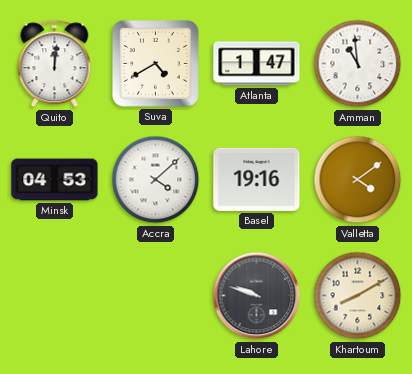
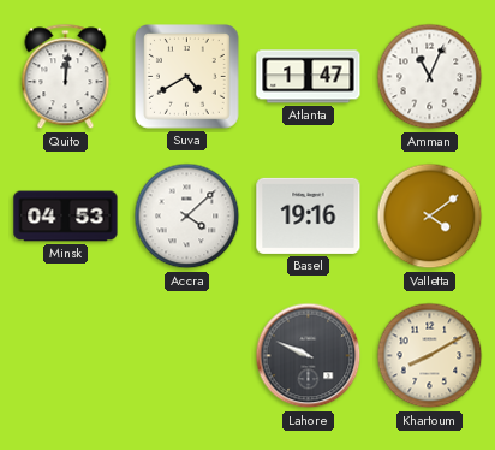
Amman: 10:59 -> 11:04
Lahore: 9:48 -> 9:49
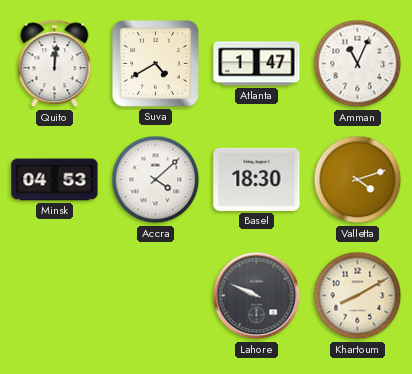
Basel: 19:16 -> 18:30
Valletta: 4:09 -> 4:12
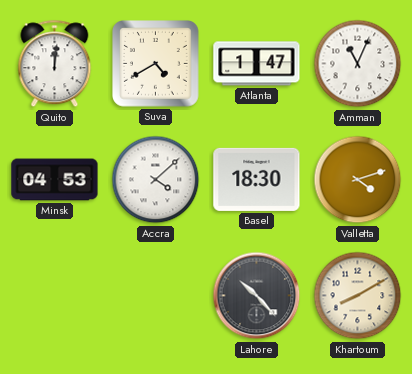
Lahore: 9:49 -> 10:23
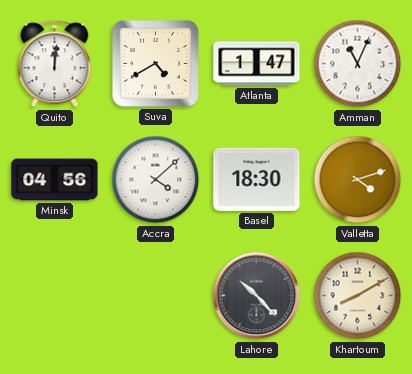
Minsk: 04:53 -> 04:56
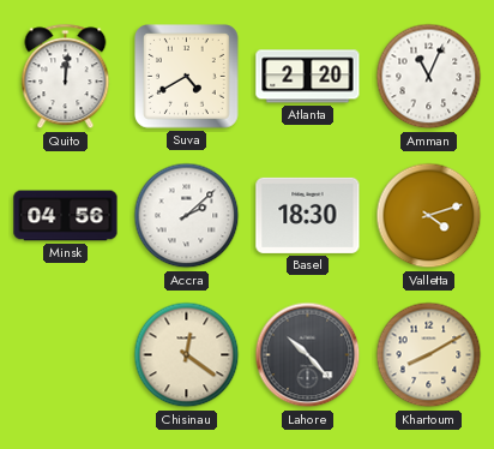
Atlanta: 1:47 -> 2:20
Accra: 4:08 -> 2:08
Chisinau: none -> 12:21
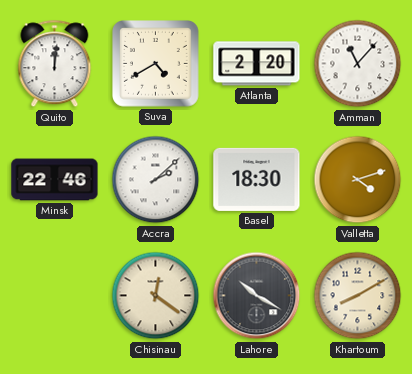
Amman: 11:04 -> 11:07
Minsk: 04:56 -> 22:46
Lahore: 10:23 -> 10:20
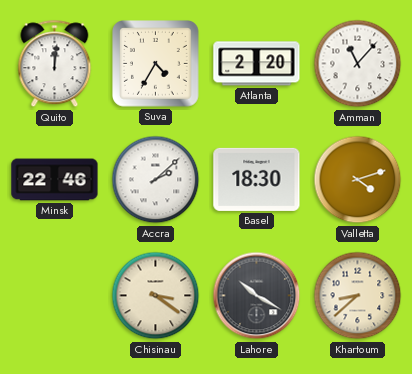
Suva: 4:40 -> 4:35
Chisinau: 12:21 -> 3:21
Khartoum: 8:10 -> 8:38
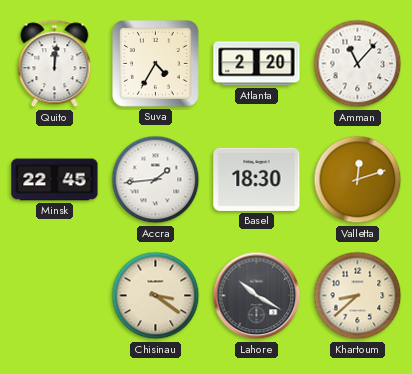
Minsk: 22:46 -> 22:45
Accra: 2:08 -> 1:44
Valletta: 4:12 -> 12:12
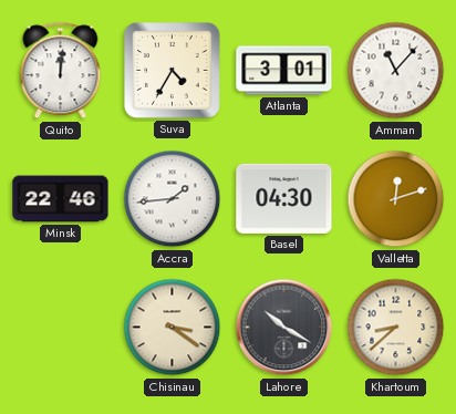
Atlanta: 2:20 -> 3:01
Minsk: 22:45 -> 22:46
Basel: 18:30 -> 04:30
